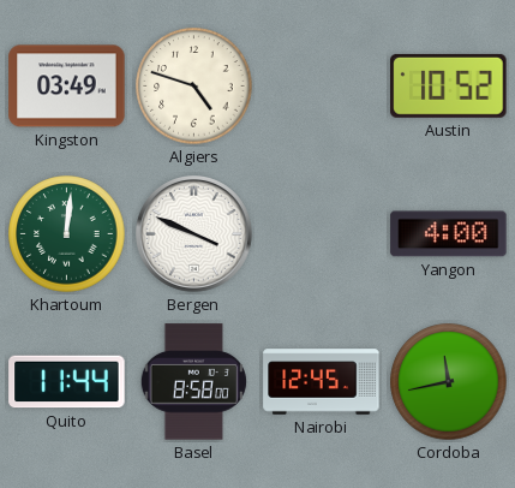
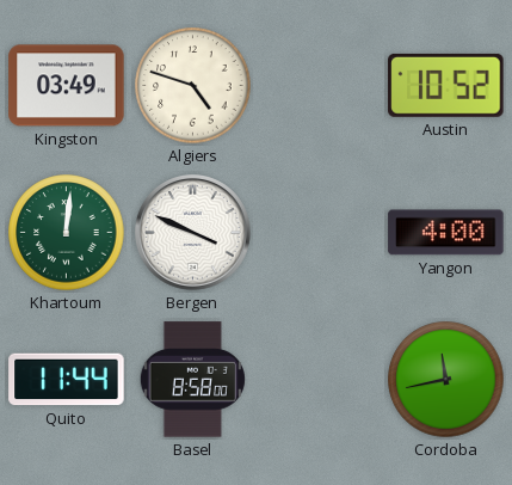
Nairobi: 12:45 -> none
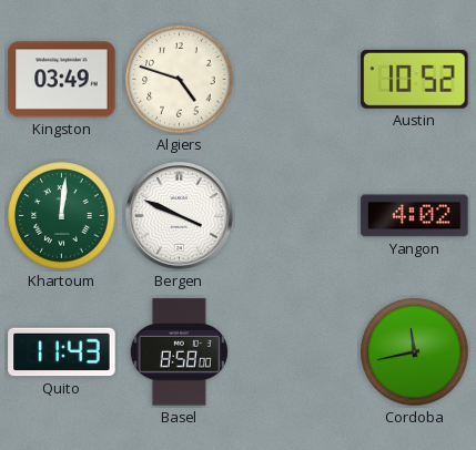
Yangon: 4:00 -> 4:02
Quito: 11:44 -> 11:43
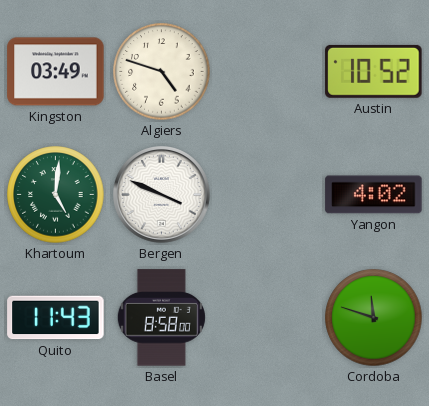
Khartoum: 12:01 -> 5:01
Cordoba: 11:43 -> 11:48
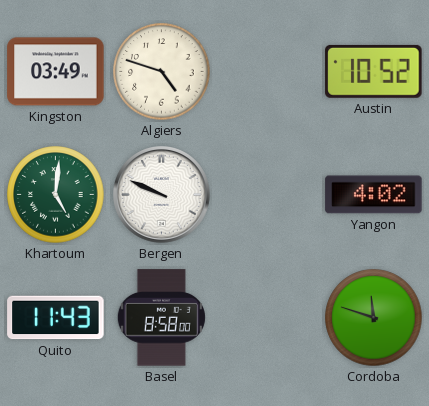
Bergen: 3:49 -> 9:49
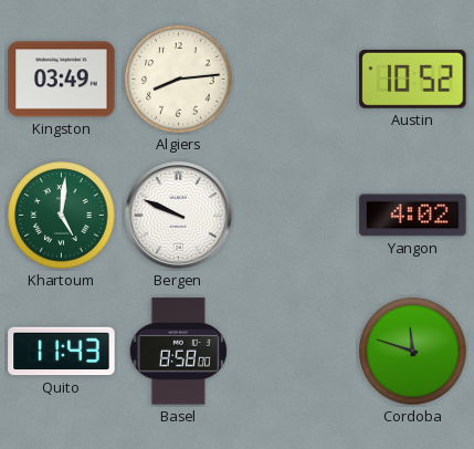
Algiers: 4:48 -> 8:14
